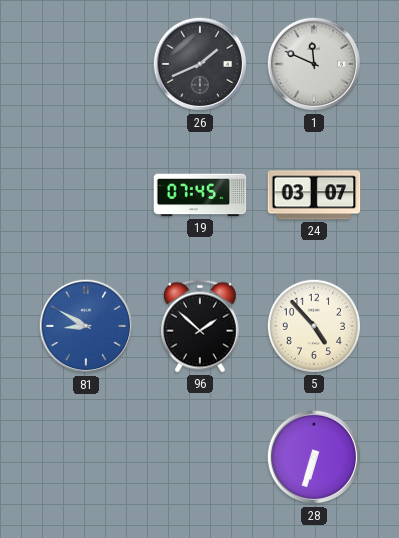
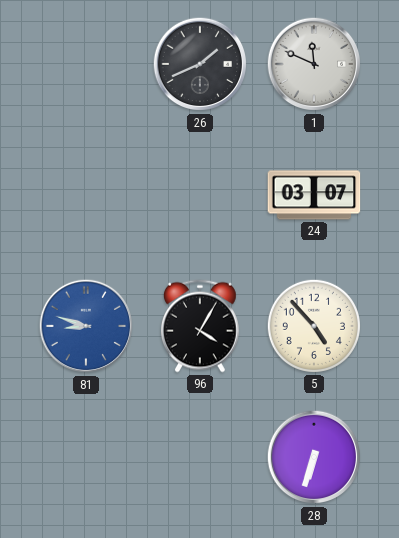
19: 07:45 -> none
81: 8:50 -> 8:48
96: 1:52 -> 4:05
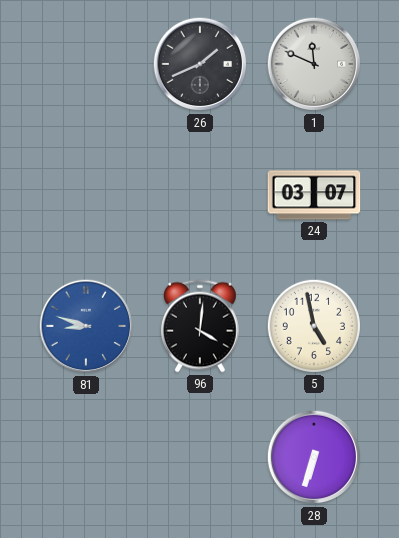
96: 4:05 -> 4:01
5: 4:53 -> 4:58
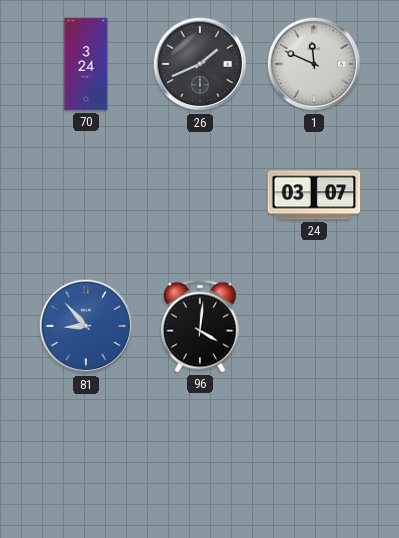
70: none -> 3:24
81: 8:48 -> 8:53
5: 4:58 -> none
28: 6:33 -> none
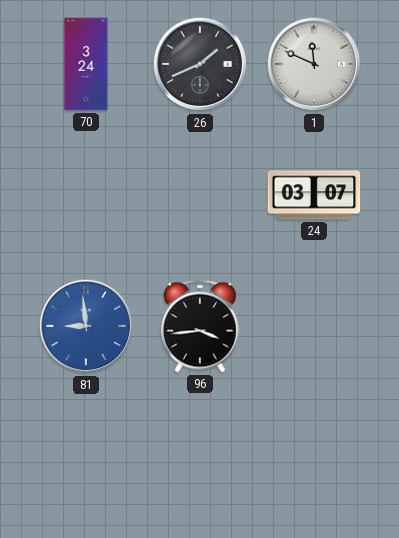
81: 8:53 -> 8:59
96: 4:01 -> 3:44
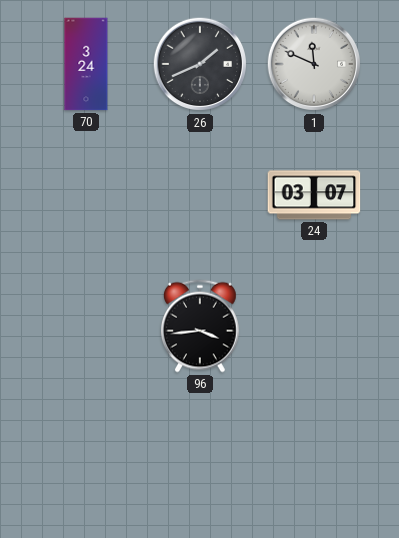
81: 8:59 -> none
